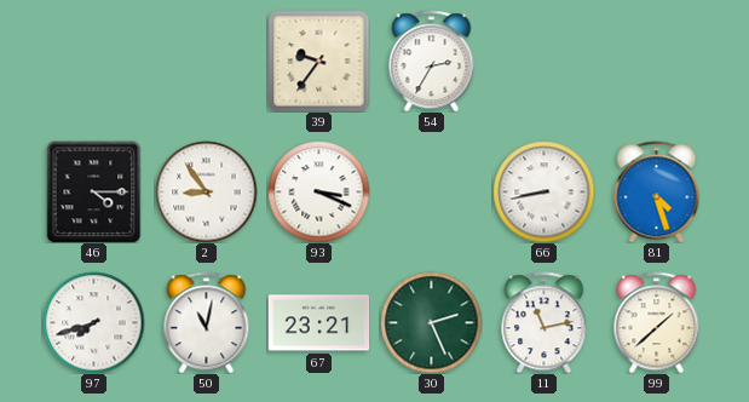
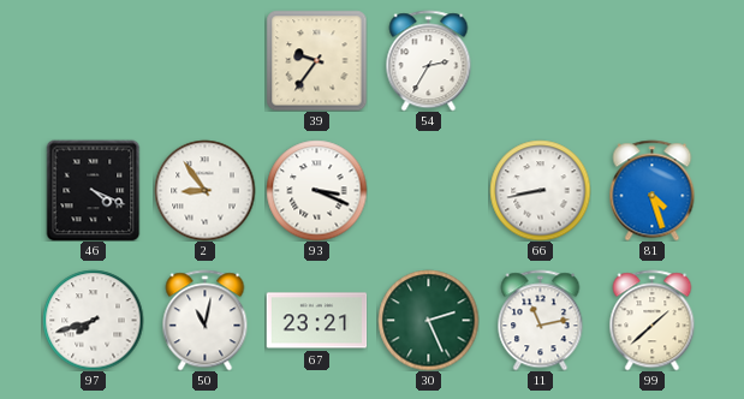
46: 4:15 -> 4:19
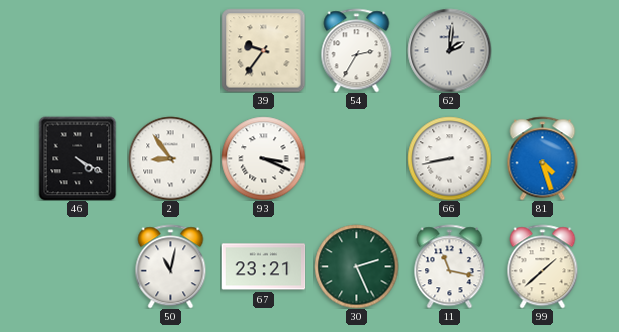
62: none -> 2:01
46: 4:19 -> 4:20
97: 7:42 -> none
11: 11:13 -> 11:17
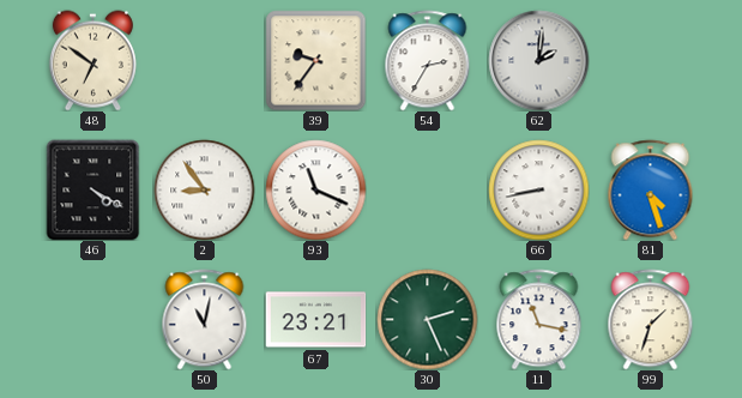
48: none -> 6:51
93: 3:19 -> 11:19
99: 1:38 -> 1:33
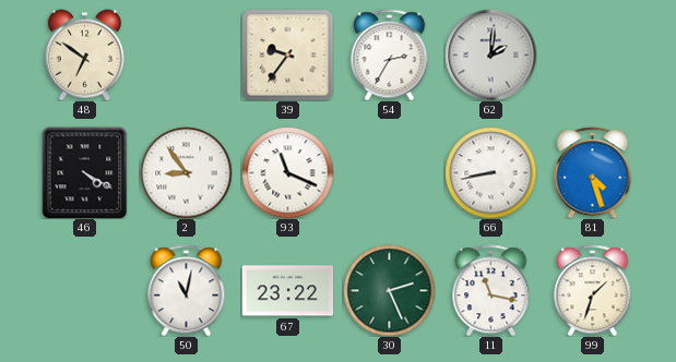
67: 23:21 -> 23:22
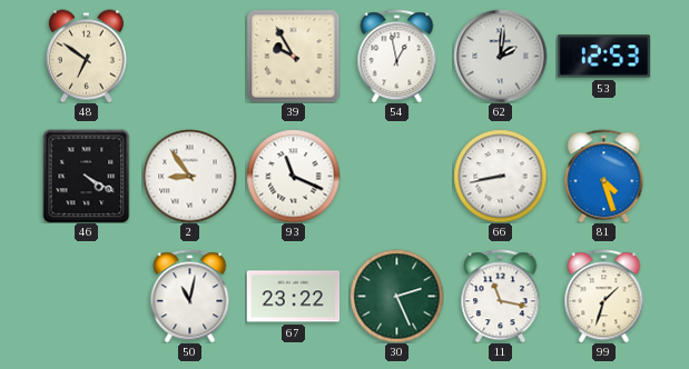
39: 9:36 -> 9:55
54: 2:35 -> 12:58
53: none -> 12:53
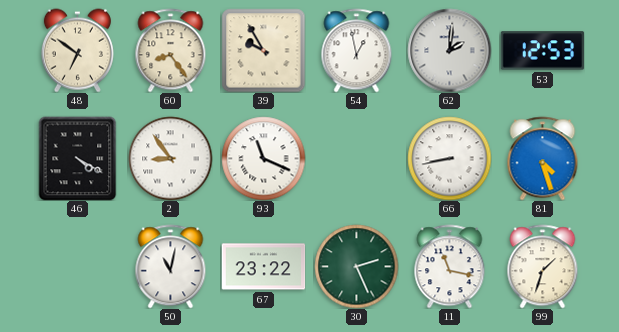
60: none -> 8:24
